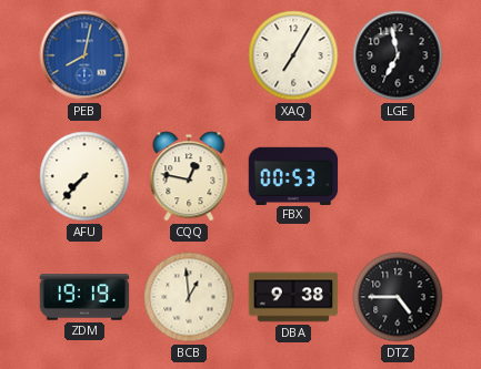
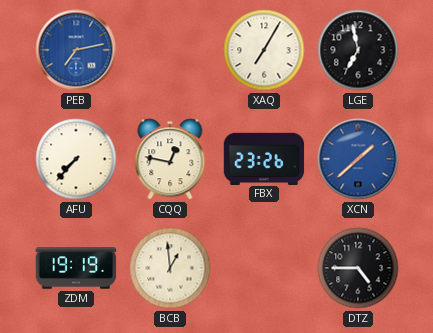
PEB: 8:02 -> 7:13
FBX: 00:53 -> 23:26
XCN: none -> 1:38
DBA: 9:38 -> none
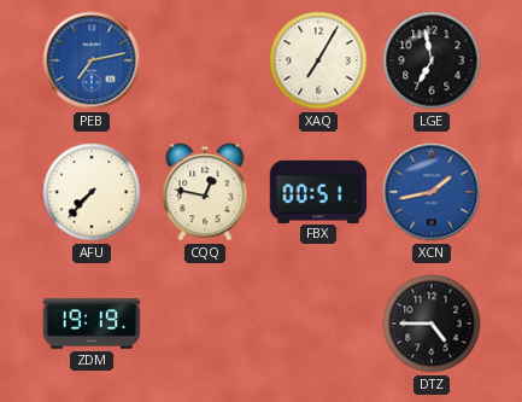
FBX: 23:26 -> 00:51
XCN: 1:38 -> 1:43
BCB: 12:59 -> none
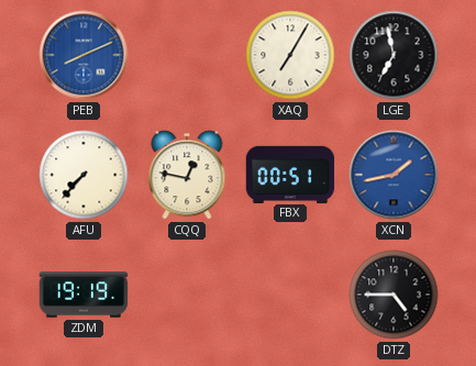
PEB: 7:13 -> 8:11
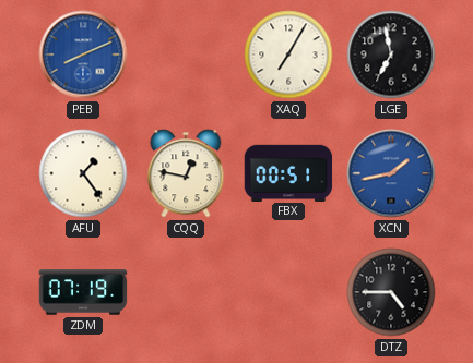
AFU: 7:37 -> 1:24
ZDM: 19:19 -> 07:19
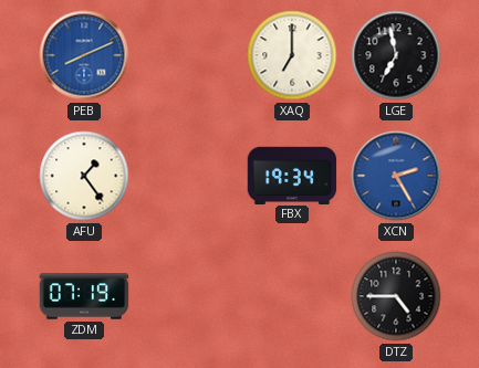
XAQ: 7:05 -> 7:00
CQQ: 12:47 -> none
FBX: 00:51 -> 19:34
XCN: 1:43 -> 2:25
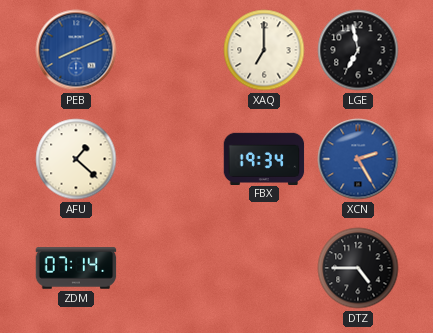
AFU: 1:24 -> 1:22
ZDM: 07:19 -> 07:14
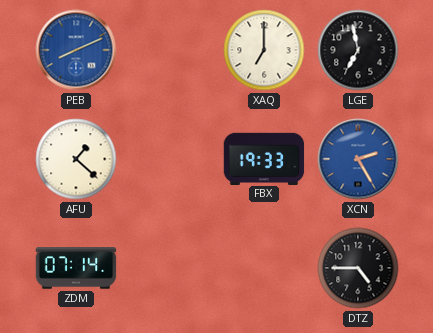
FBX: 19:34 -> 19:33
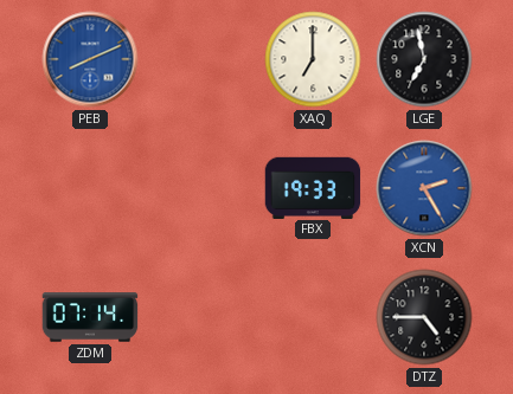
AFU: 1:22 -> none
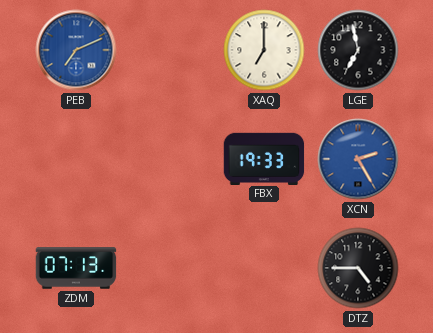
PEB: 8:11 -> 7:11
ZDM: 07:14 -> 07:13
